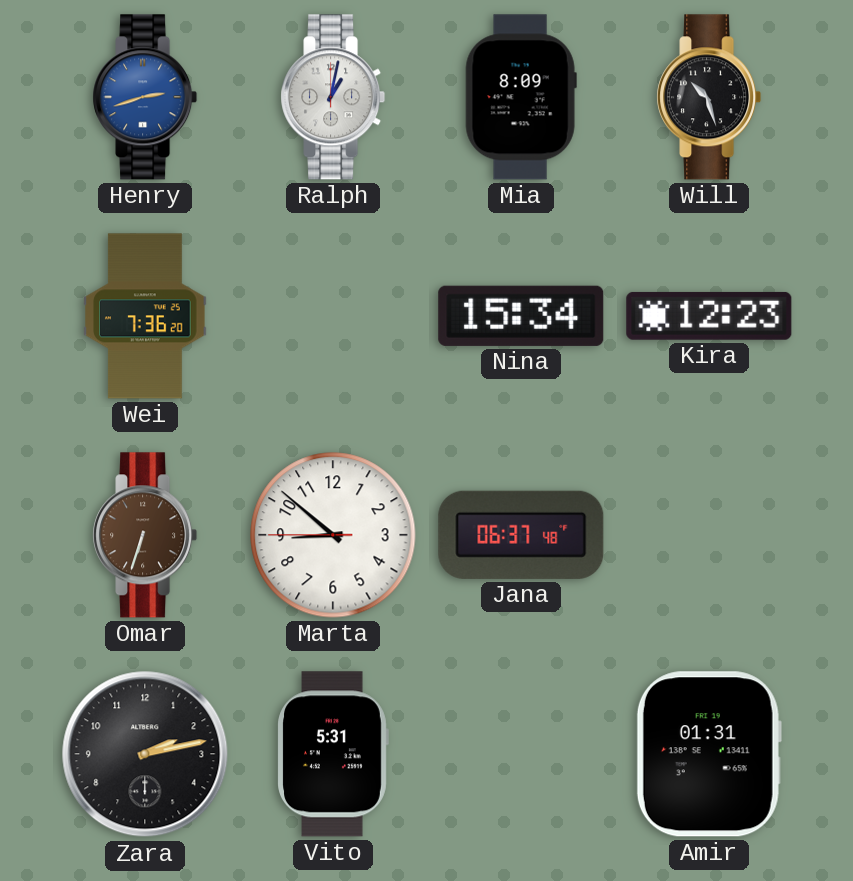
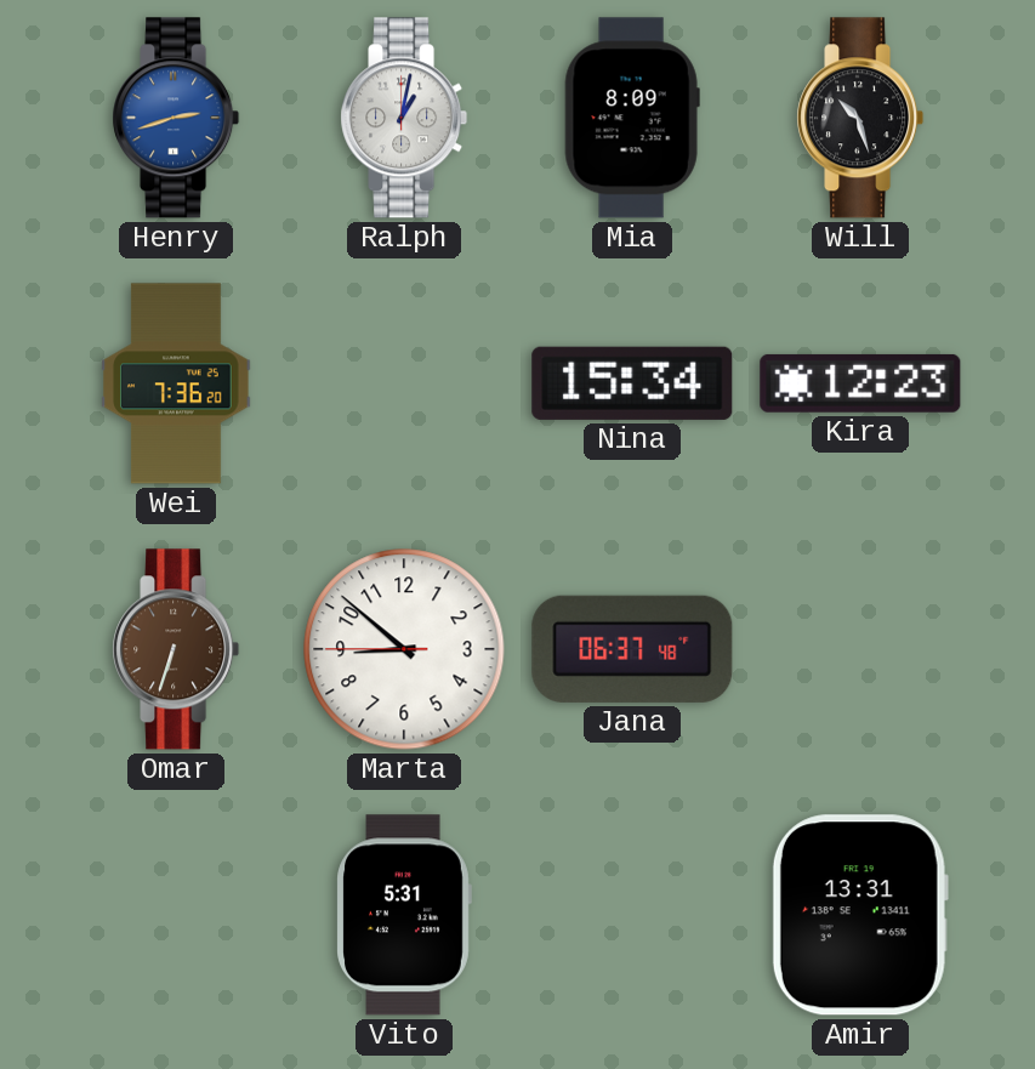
Zara: 2:13 -> none
Amir: 01:31 -> 13:31
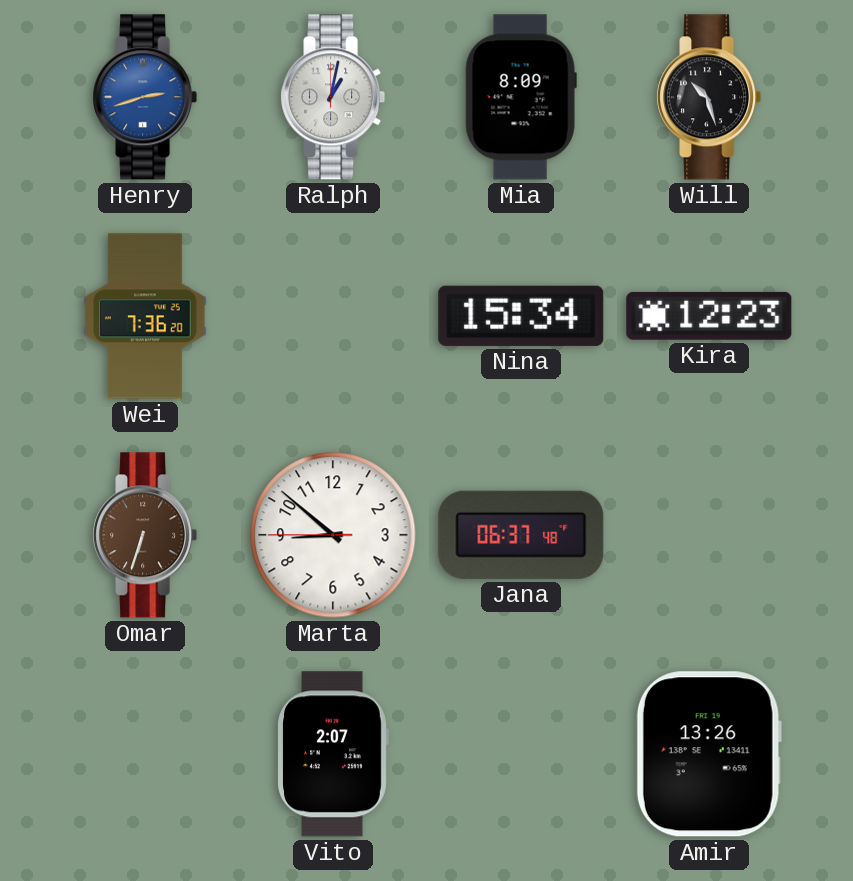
Vito: 5:31 -> 2:07
Amir: 13:31 -> 13:26
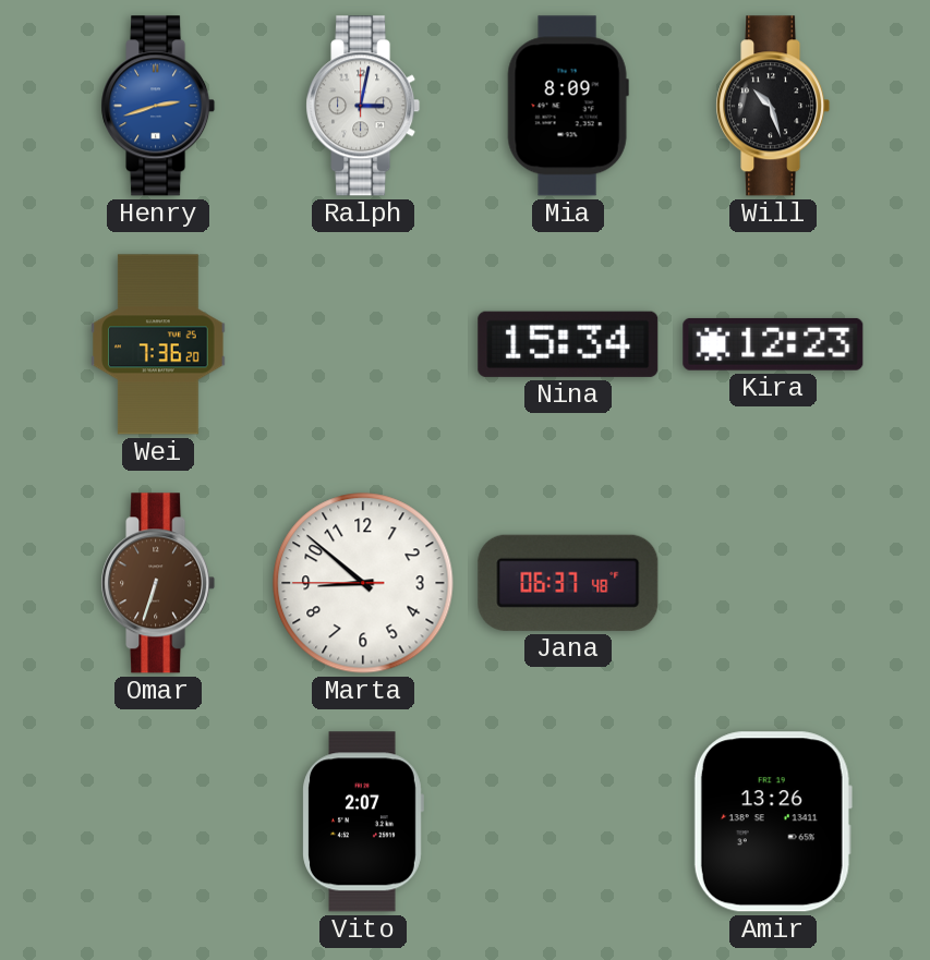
Ralph: 1:02 -> 3:02
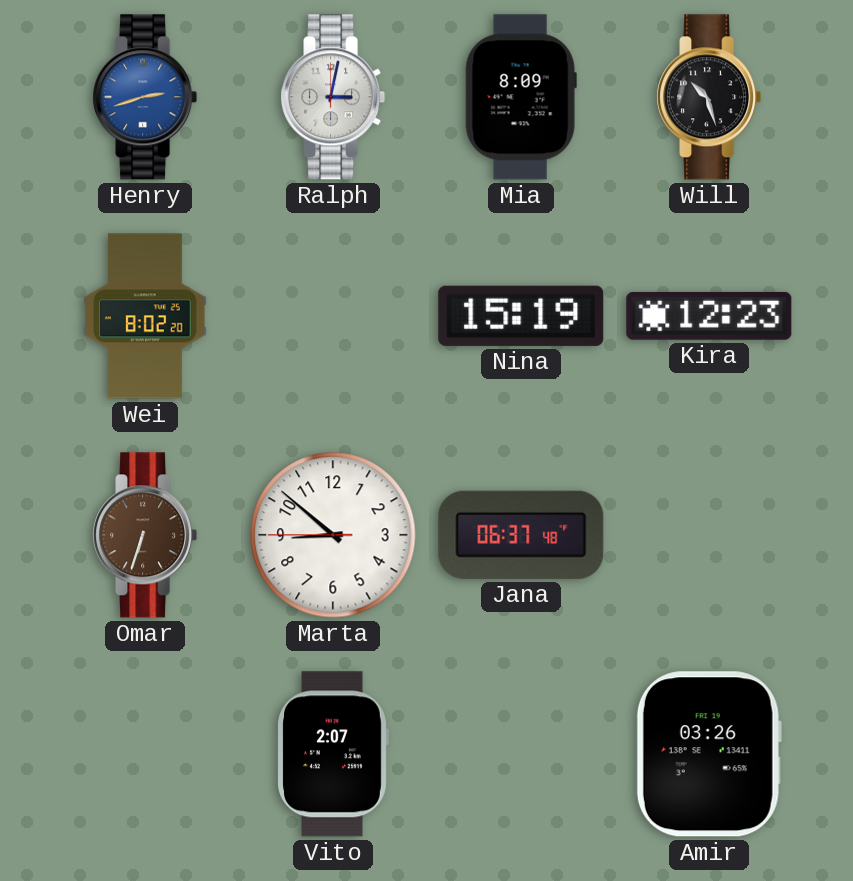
Wei: 7:36 -> 8:02
Nina: 15:34 -> 15:19
Amir: 13:26 -> 03:26
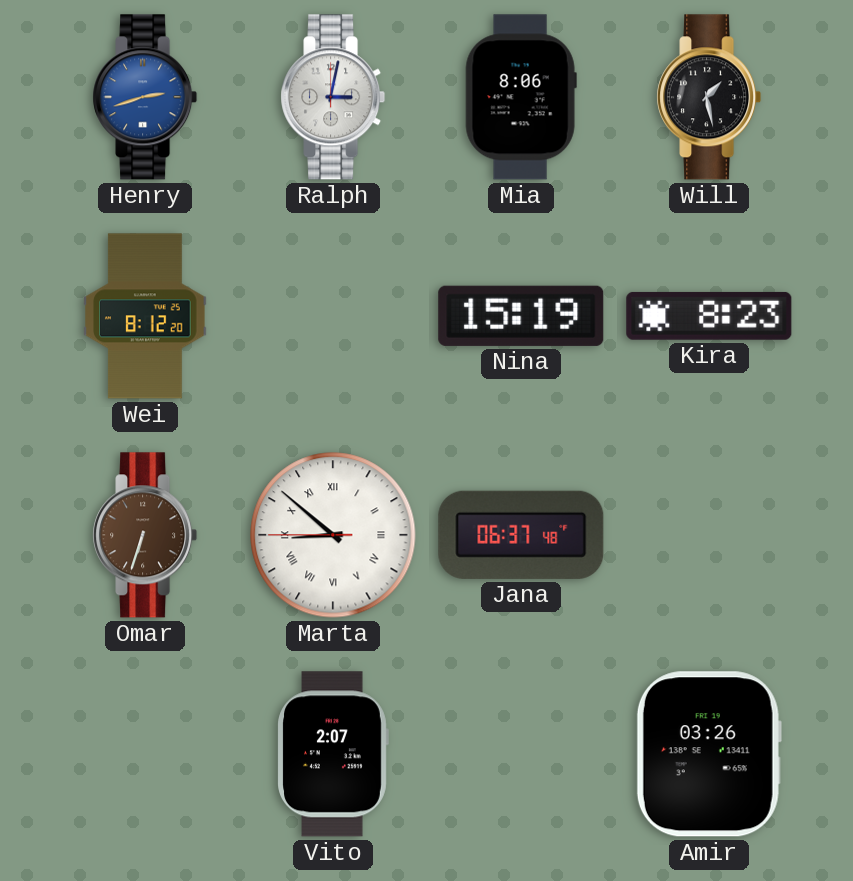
Mia: 8:09 -> 8:06
Will: 10:27 -> 1:28
Wei: 8:02 -> 8:12
Kira: 12:23 -> 8:23
Marta numerals: Arabic -> Roman
